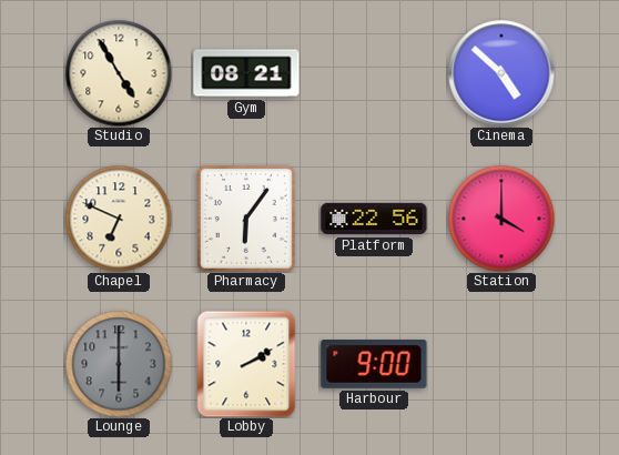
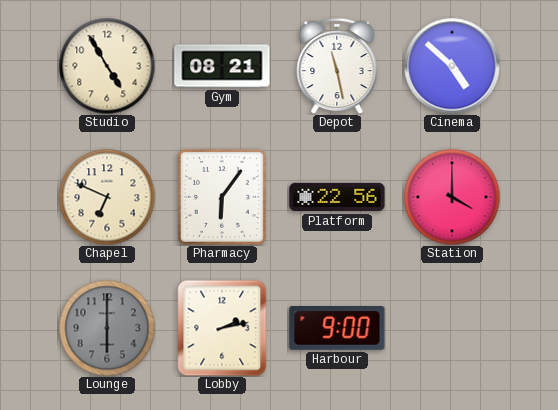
Depot: none -> 11:28
Lobby: 2:10 -> 2:13
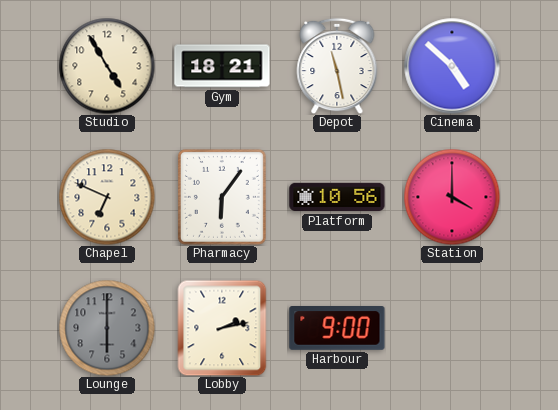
Gym: 08:21 -> 18:21
Platform: 22:56 -> 10:56
